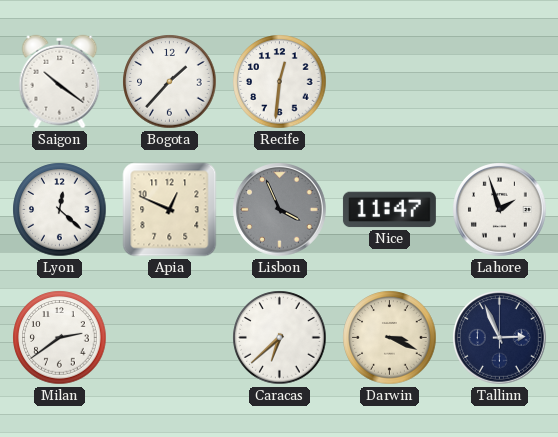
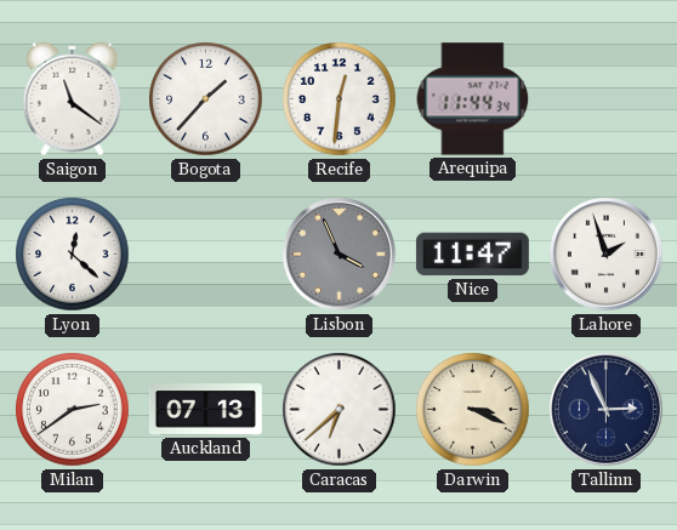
Saigon: 10:21 -> 11:21
Arequipa: none -> 11:44
Apia: 12:49 -> none
Auckland: none -> 07:13
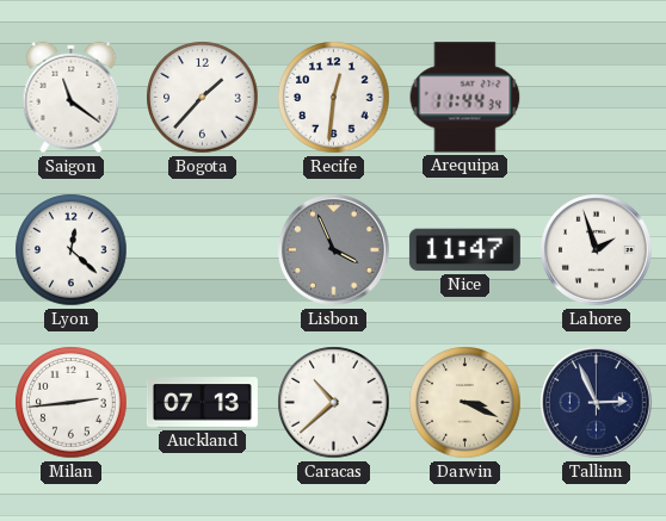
Milan: 2:39 -> 2:44
Caracas: 6:38 -> 10:38
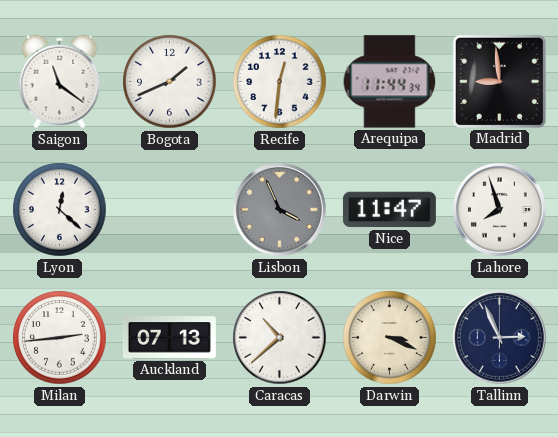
Bogota: 1:37 -> 1:41
Madrid: none -> 8:59
Lahore: 1:57 -> 7:57
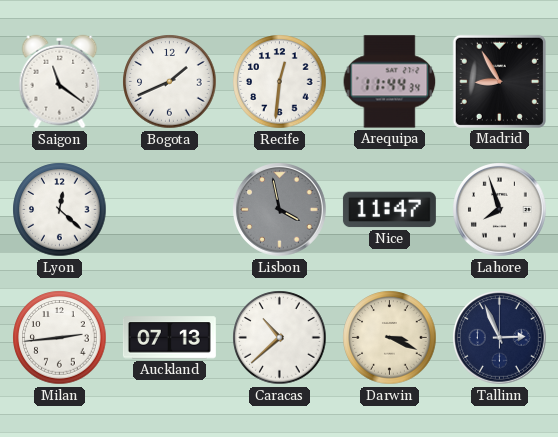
Madrid: 8:59 -> 8:55
Lisbon: 3:56 -> 3:58
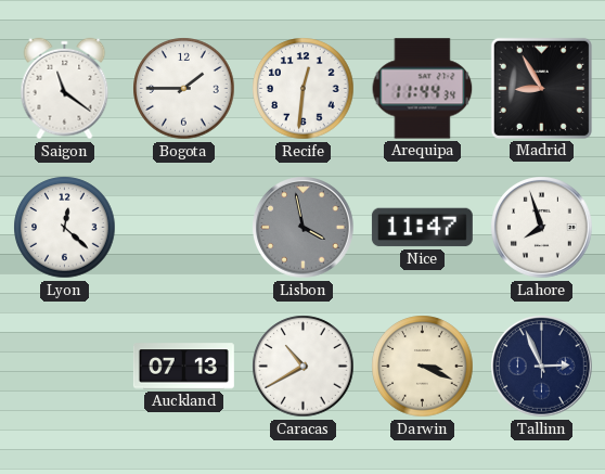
Bogota: 1:41 -> 1:45
Milan: 2:44 -> none
Caracas: 10:38 -> 10:40
